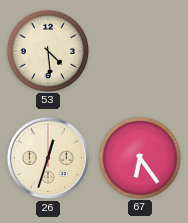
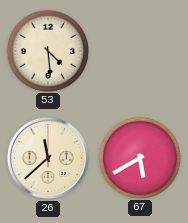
26: 12:33 -> 11:38
67: 6:24 -> 5:40
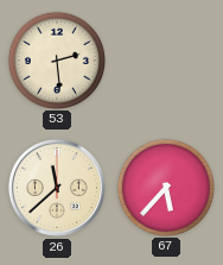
53: 4:29 -> 2:29
67: 5:40 -> 5:37
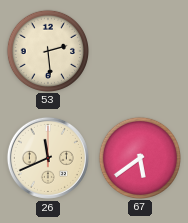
26: 11:38 -> 11:41
67: 5:37 -> 5:39
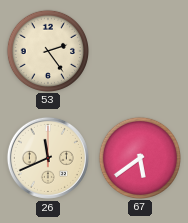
53: 2:29 -> 2:24
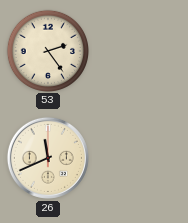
67: 5:39 -> none
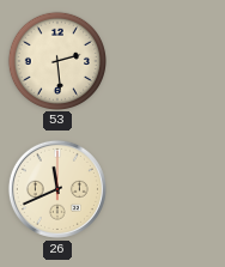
53: 2:24 -> 2:29
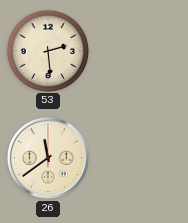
26: 11:41 -> 11:39
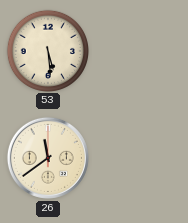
53: 2:29 -> 5:29
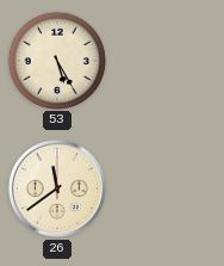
53: 5:29 -> 5:25
